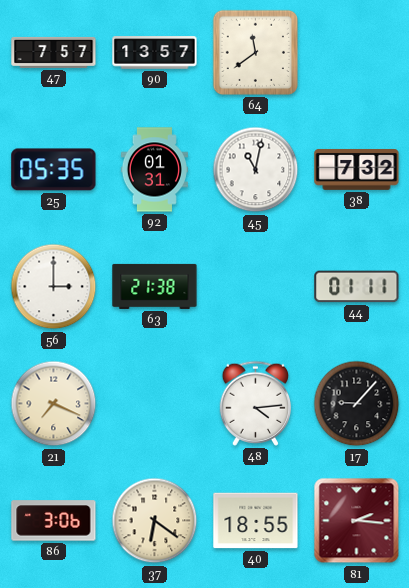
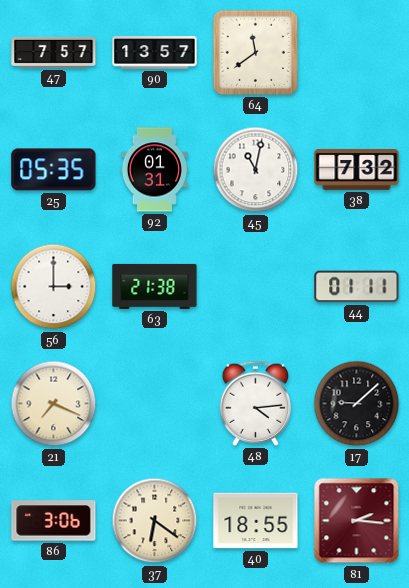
17: 9:07 -> 9:08
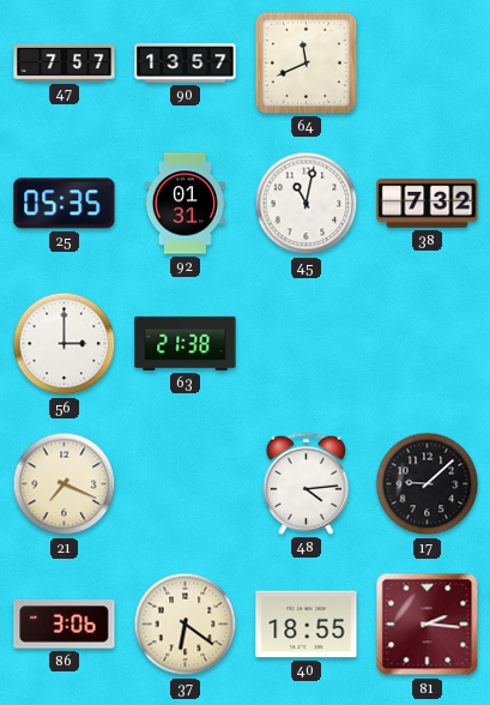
64: 11:39 -> 11:41
44: 01:11 -> none
